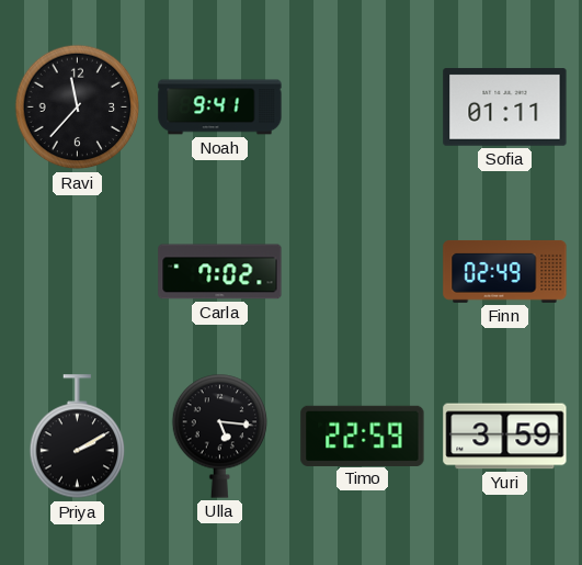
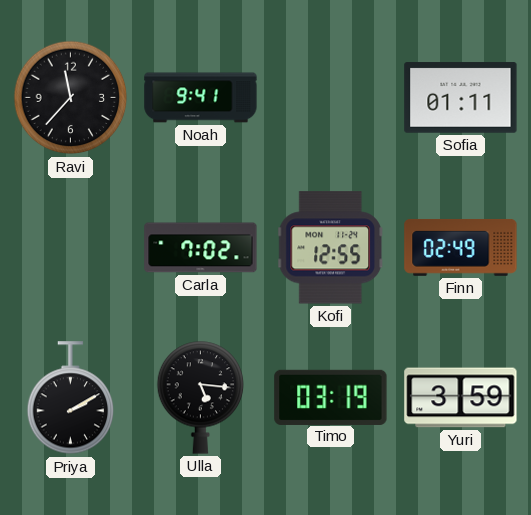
Kofi: none -> 12:55
Timo: 22:59 -> 03:19
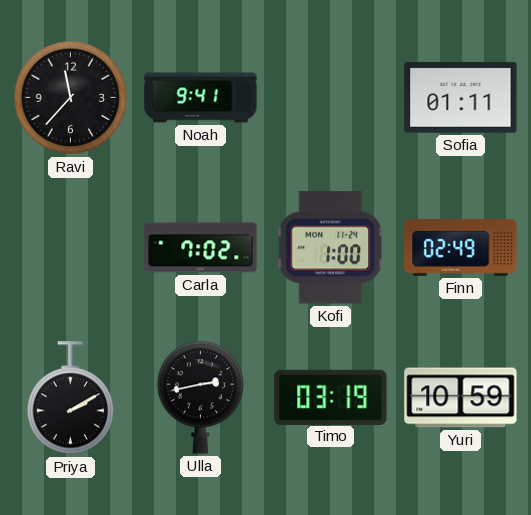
Kofi: 12:55 -> 1:00
Ulla: 5:16 -> 2:43
Yuri: 3:59 -> 10:59
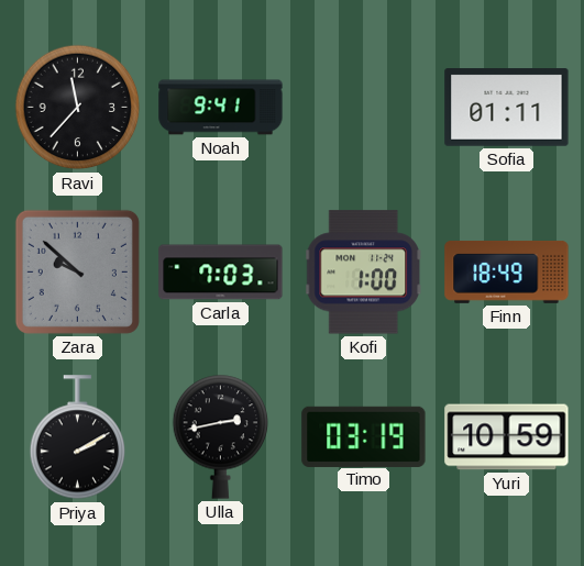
Zara: none -> 9:52
Carla: 7:02 -> 7:03
Finn: 02:49 -> 18:49
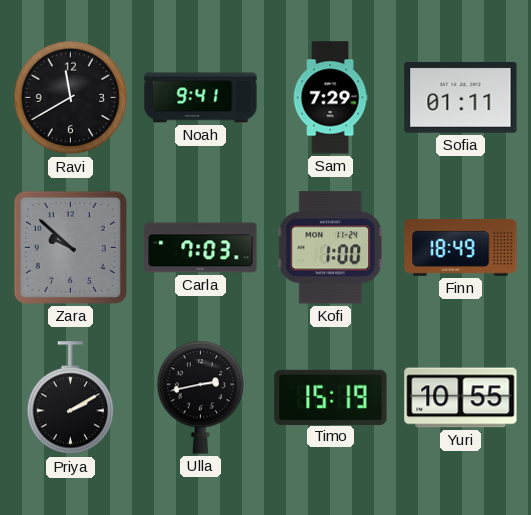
Ravi: 11:37 -> 11:40
Sam: none -> 7:29
Timo: 03:19 -> 15:19
Yuri: 10:59 -> 10:55
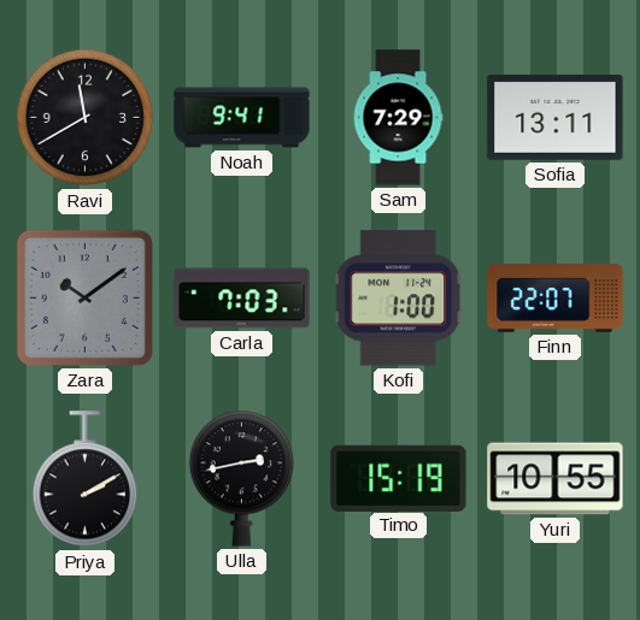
Sofia: 01:11 -> 13:11
Zara: 9:52 -> 10:09
Finn: 18:49 -> 22:07
